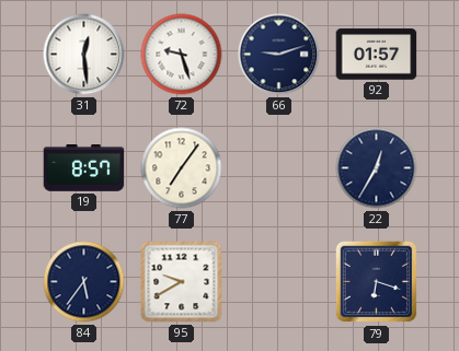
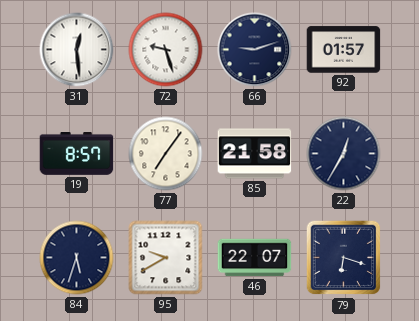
85: none -> 21:58
84: 5:36 -> 5:33
46: none -> 22:07
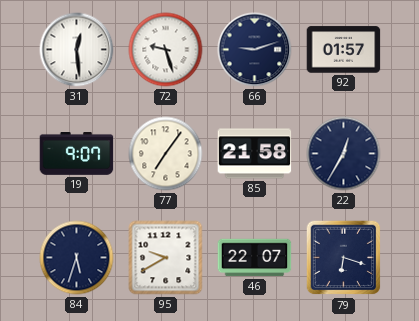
19: 8:57 -> 9:07
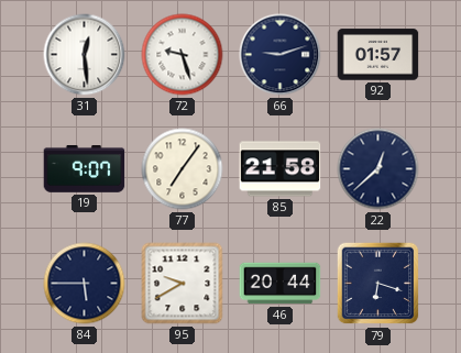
22: 12:35 -> 12:38
84: 5:33 -> 5:45
46: 22:07 -> 20:44
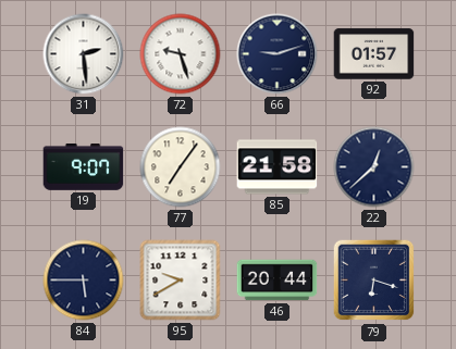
31: 12:29 -> 2:29
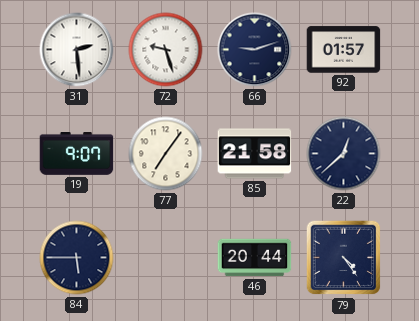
95: 9:40 -> none
79: 6:18 -> 4:24
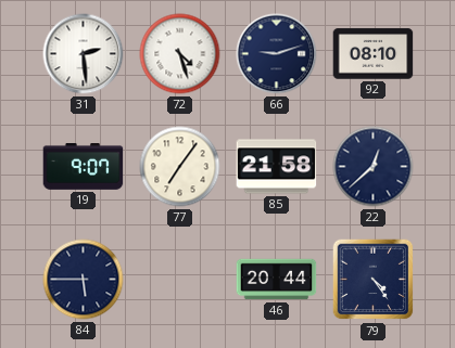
72: 9:27 -> 4:27
92: 01:57 -> 08:10
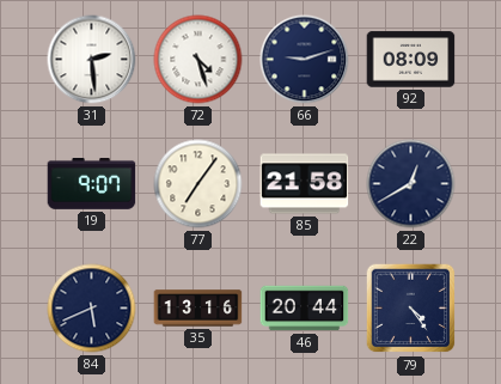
92: 08:10 -> 08:09
22: 12:38 -> 12:40
84: 5:45 -> 5:41
35: none -> 13:16
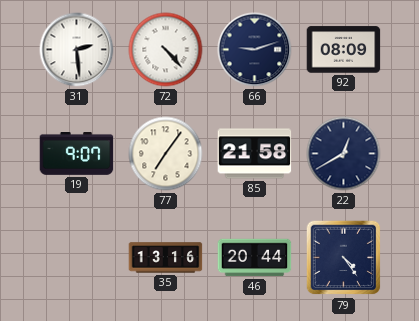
72: 4:27 -> 4:23
84: 5:41 -> none
